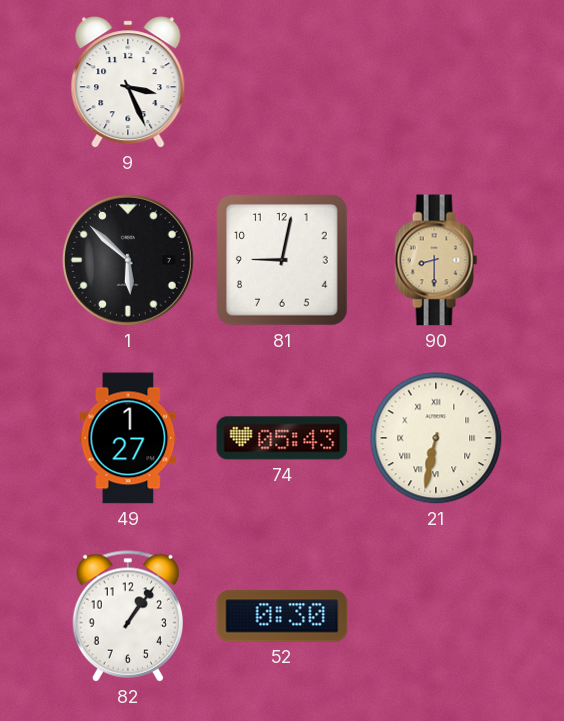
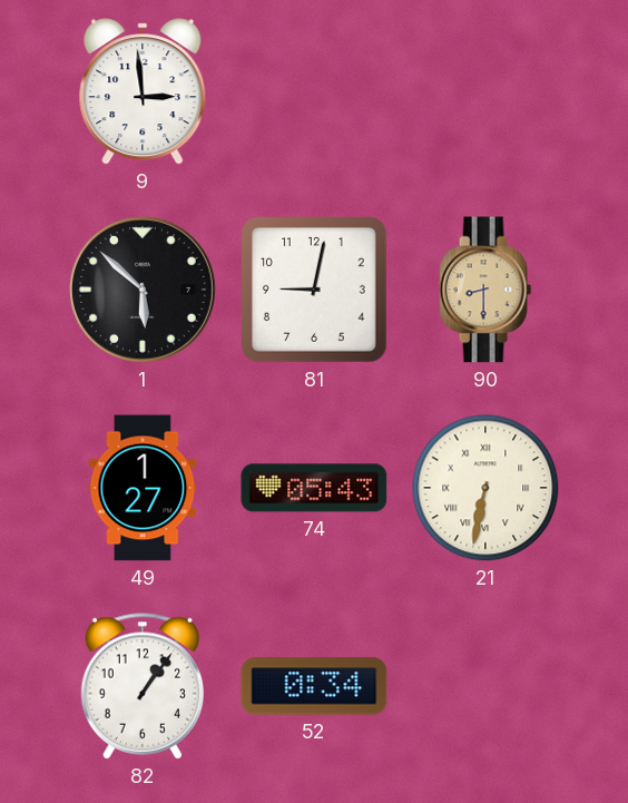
9: 3:26 -> 2:59
52: 0:30 -> 0:34
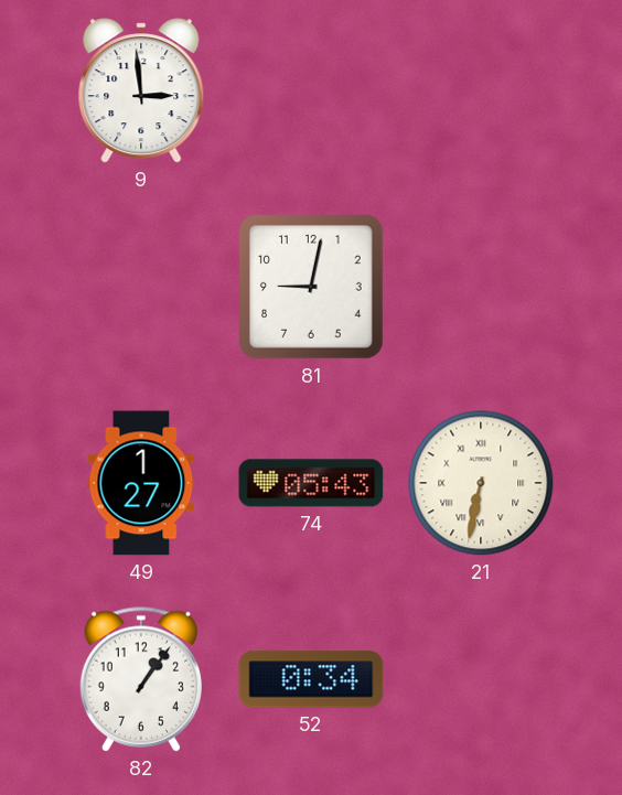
1: 5:52 -> none
90: 8:30 -> none
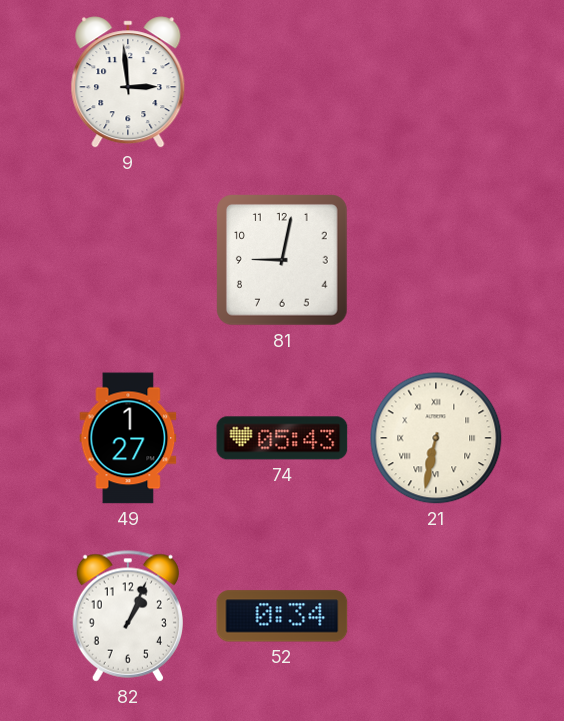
82: 1:06 -> 1:04
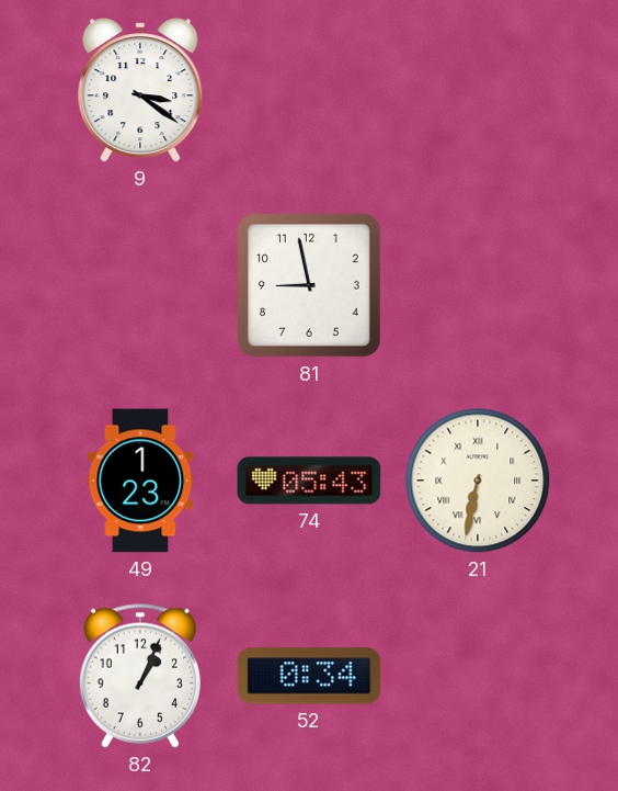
9: 2:59 -> 3:21
81: 9:02 -> 8:58
49: 1:27 -> 1:23
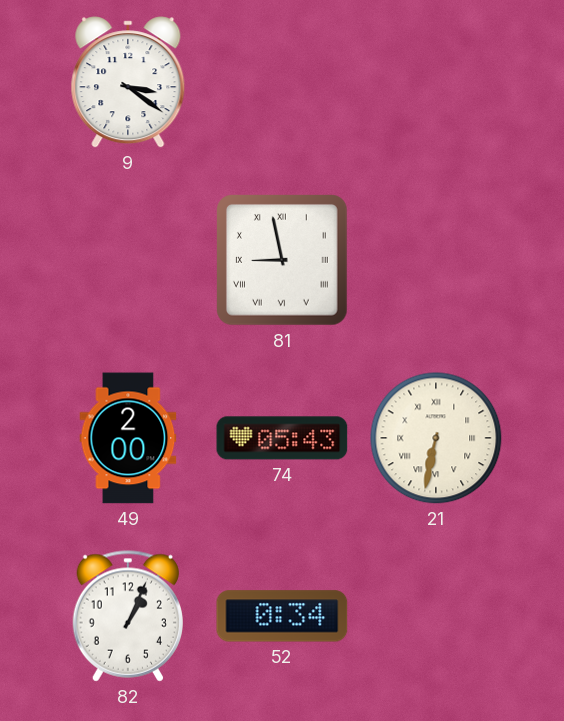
81 numerals: Arabic -> Roman
49: 1:23 -> 2:00
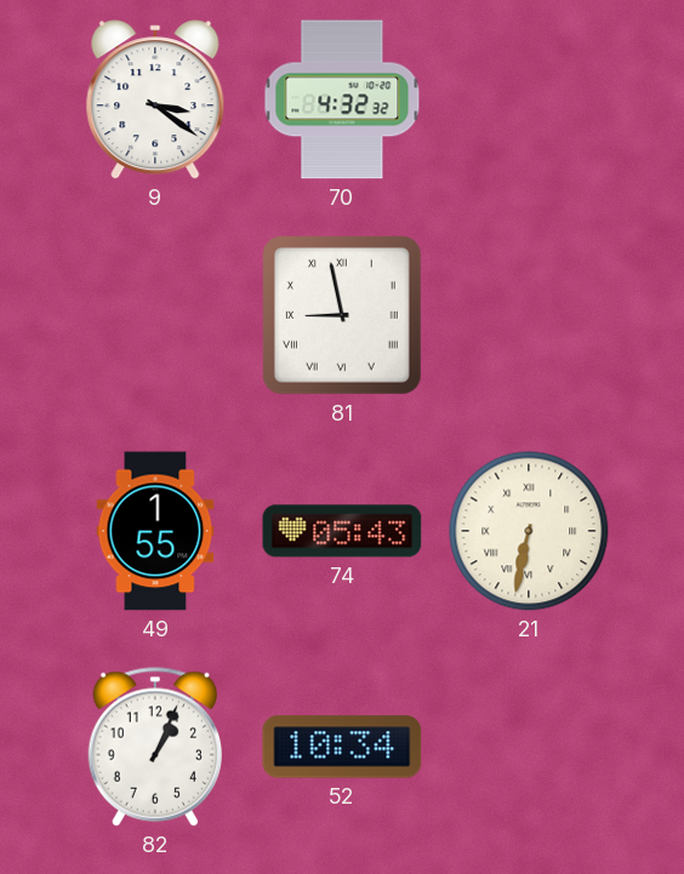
70: none -> 4:32
49: 2:00 -> 1:55
52: 0:34 -> 10:34
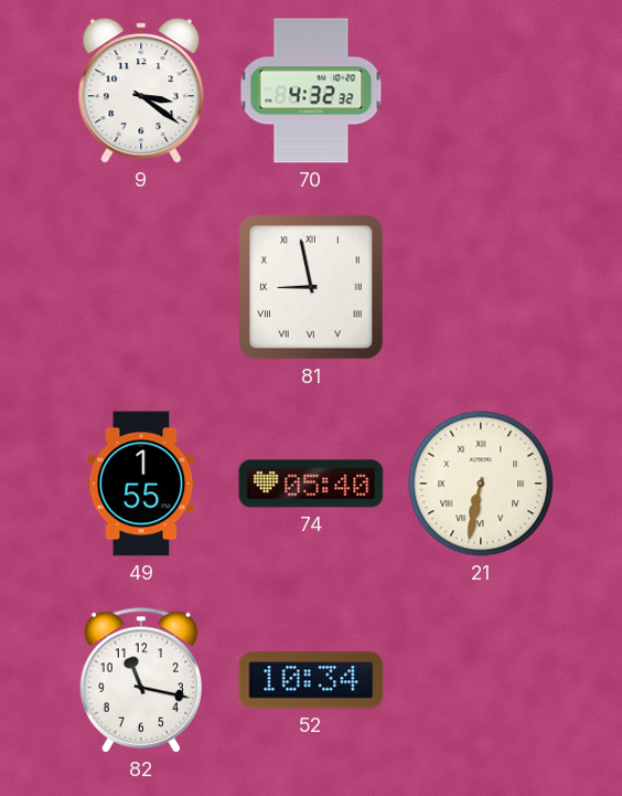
74: 05:43 -> 05:40
82: 1:04 -> 11:17
